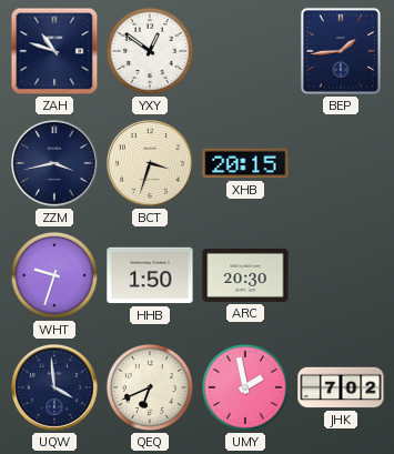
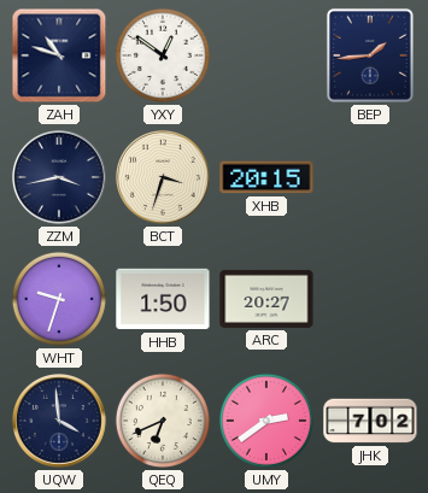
ARC: 20:30 -> 20:27
UMY: 1:58 -> 2:39
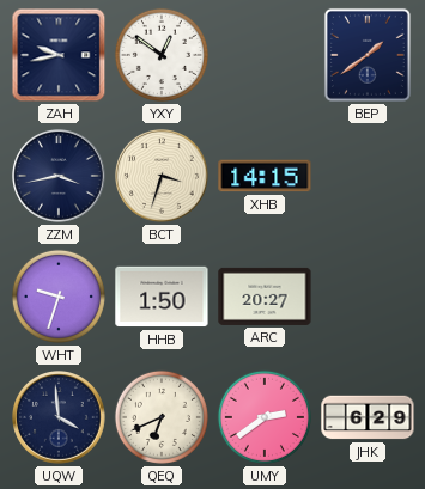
ZAH: 10:48 -> 9:43
BEP: 1:44 -> 1:39
XHB: 20:15 -> 14:15
JHK: 7:02 -> 6:29
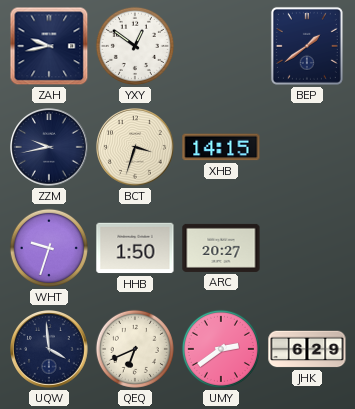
ZZM: 3:43 -> 9:43
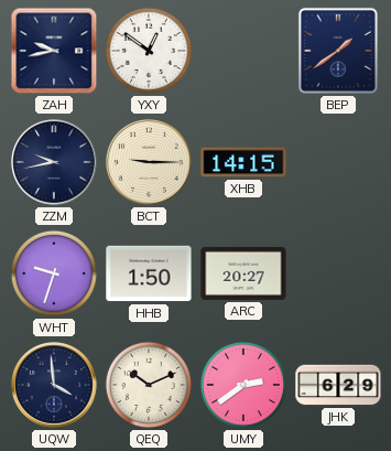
BCT: 3:33 -> 9:15
QEQ: 6:41 -> 10:11
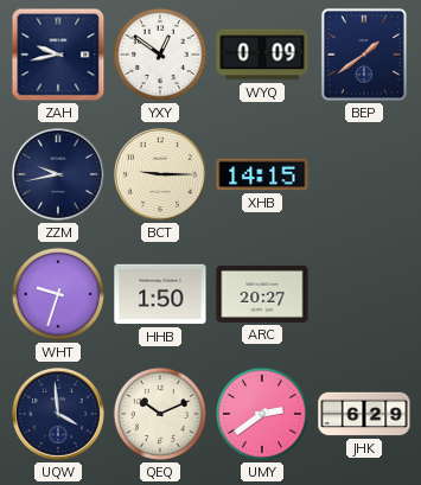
WYQ: none -> 0:09
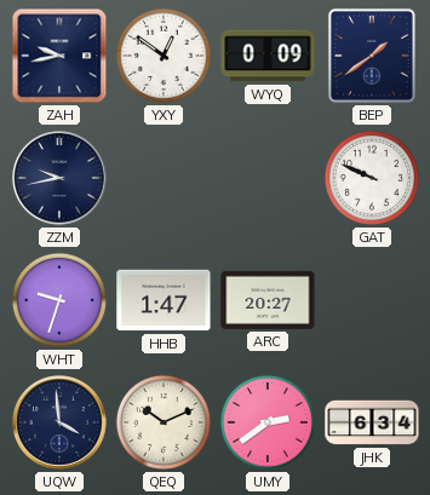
BCT: 9:15 -> none
XHB: 14:15 -> none
GAT: none -> 9:49
HHB: 1:50 -> 1:47
JHK: 6:29 -> 6:34
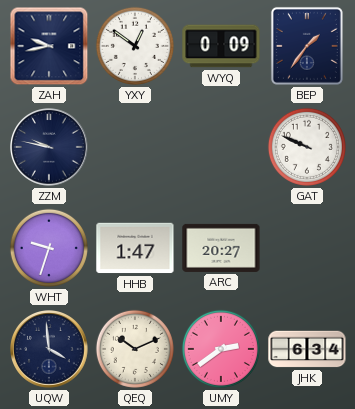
BEP: 1:39 -> 1:36
ZZM: 9:43 -> 9:47
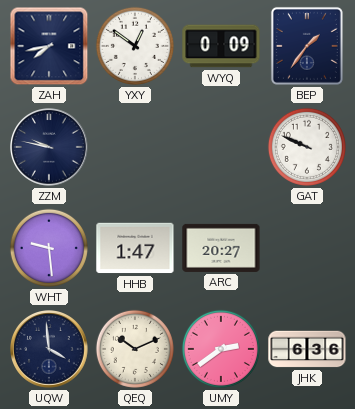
ZAH: 9:43 -> 7:43
WHT: 9:33 -> 9:29
JHK: 6:34 -> 6:36
